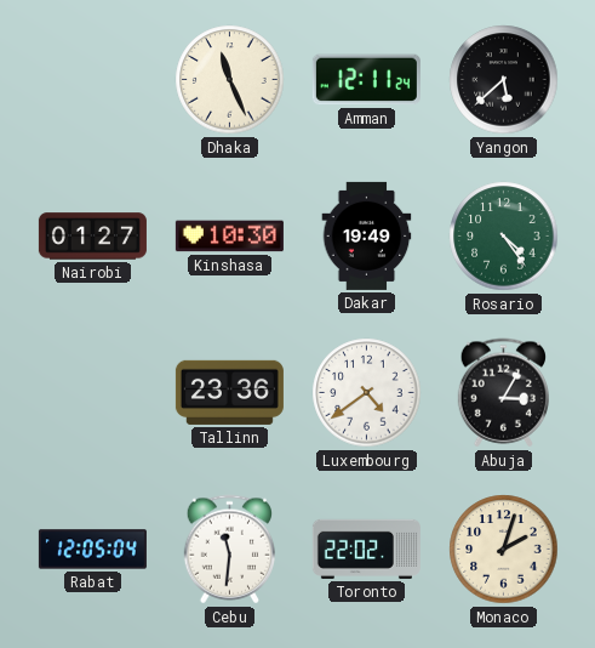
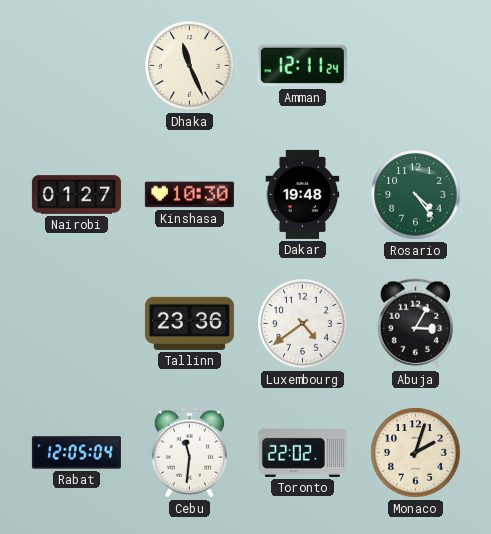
Yangon: 5:38 -> none
Dakar: 19:49 -> 19:48
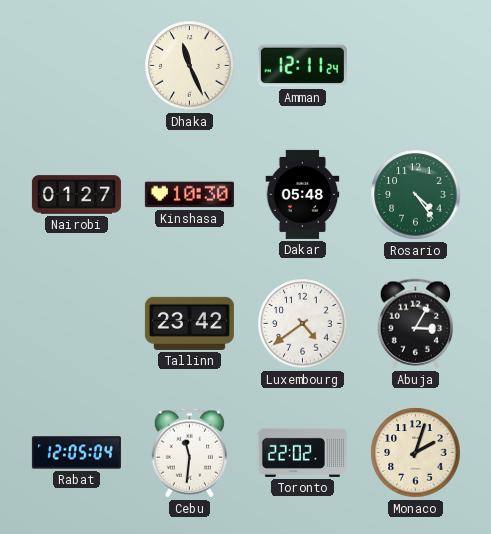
Dakar: 19:48 -> 05:48
Tallinn: 23:36 -> 23:42
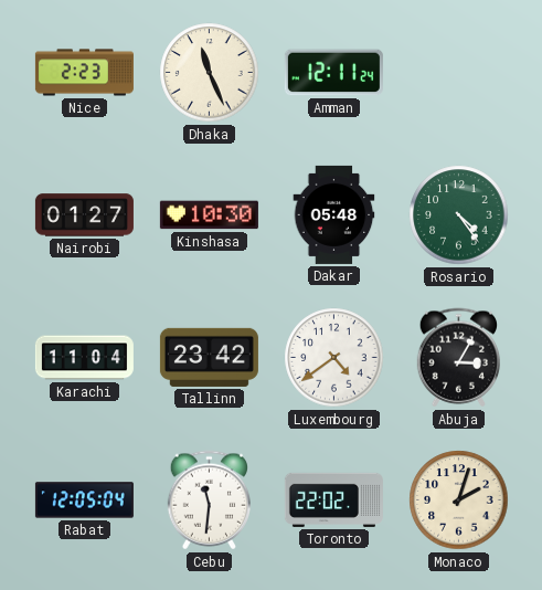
Nice: none -> 2:23
Karachi: none -> 11:04
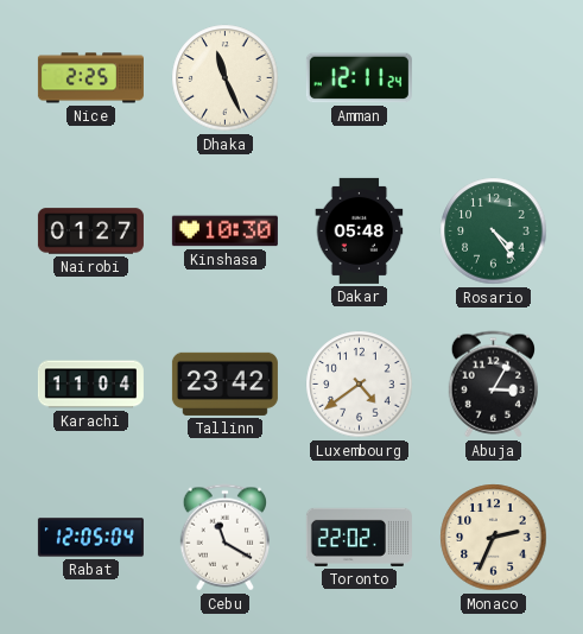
Nice: 2:23 -> 2:25
Cebu: 11:31 -> 11:20
Monaco: 2:03 -> 2:34
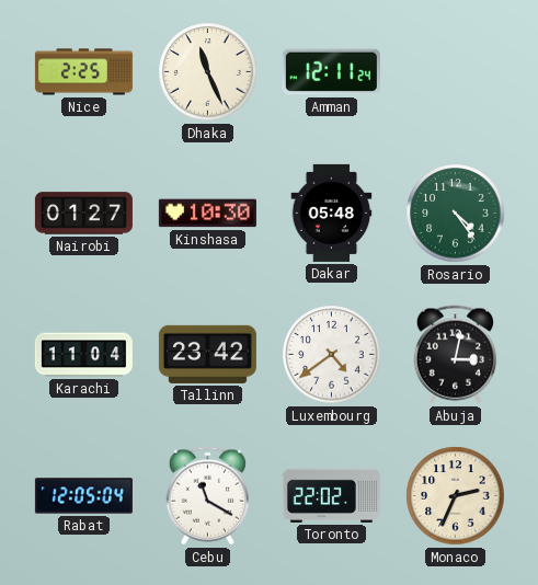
Abuja: 3:05 -> 3:02
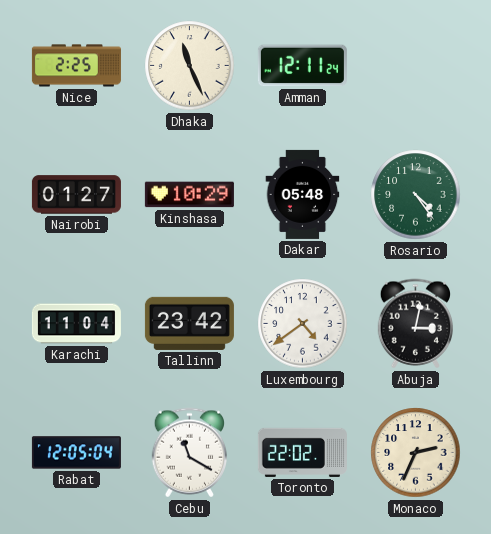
Kinshasa: 10:30 -> 10:29
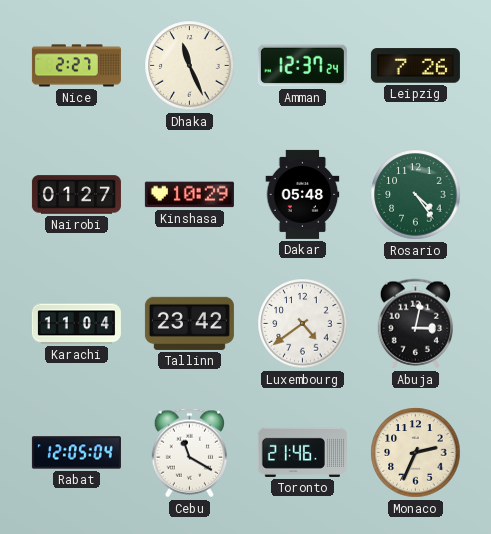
Nice: 2:25 -> 2:27
Amman: 12:11 -> 12:37
Leipzig: none -> 7:26
Toronto: 22:02 -> 21:46
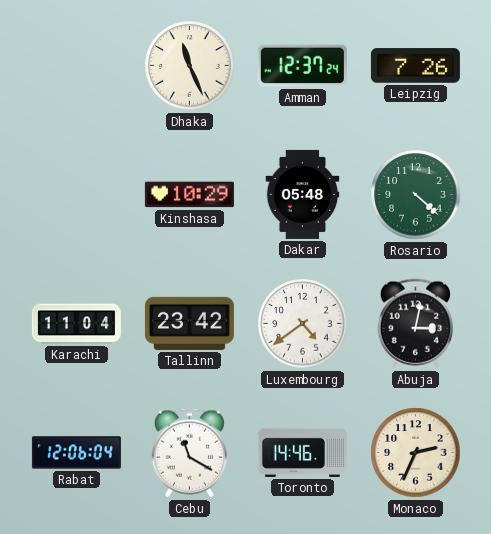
Nice: 2:27 -> none
Nairobi: 01:27 -> none
Rosario: 4:24 -> 4:22
Rabat: 12:05 -> 12:06
Toronto: 21:46 -> 14:46
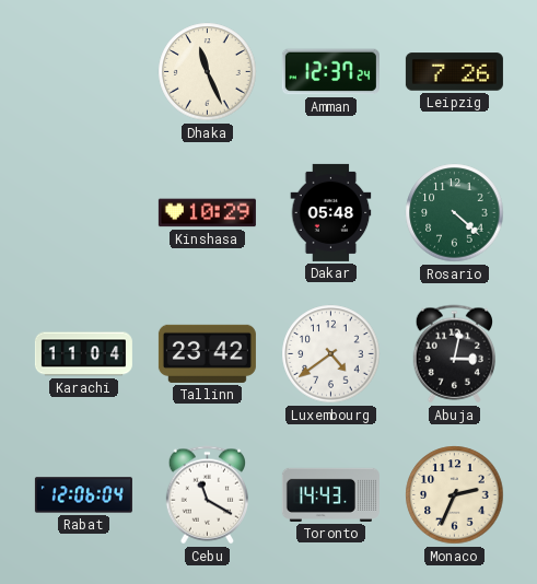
Toronto: 14:46 -> 14:43
